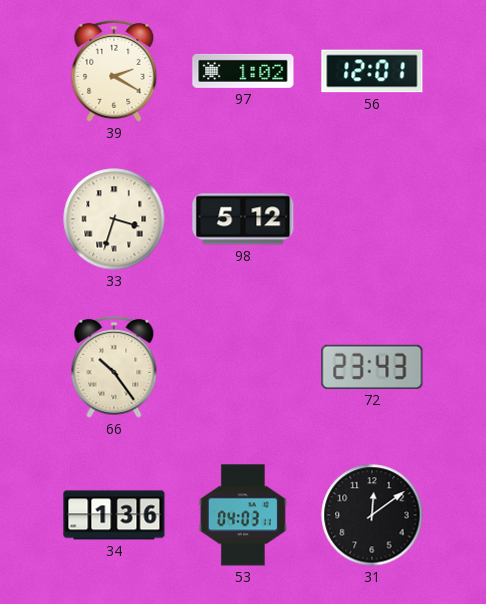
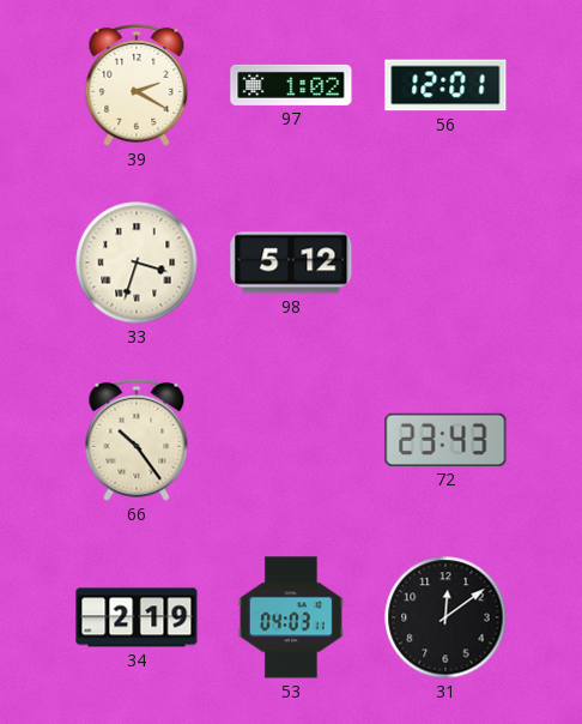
34: 1:36 -> 2:19
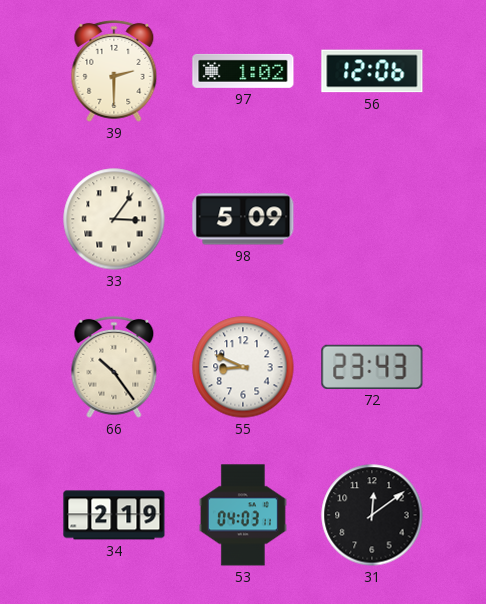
39: 2:20 -> 2:30
56: 12:01 -> 12:06
33: 3:33 -> 3:06
98: 5:12 -> 5:09
55: none -> 8:49
